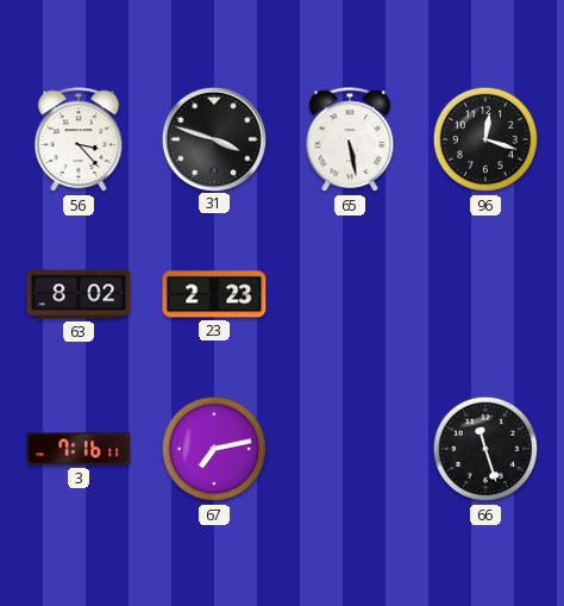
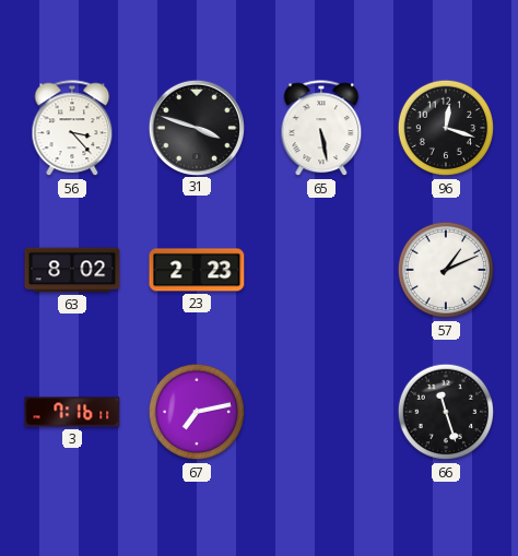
57: none -> 1:11
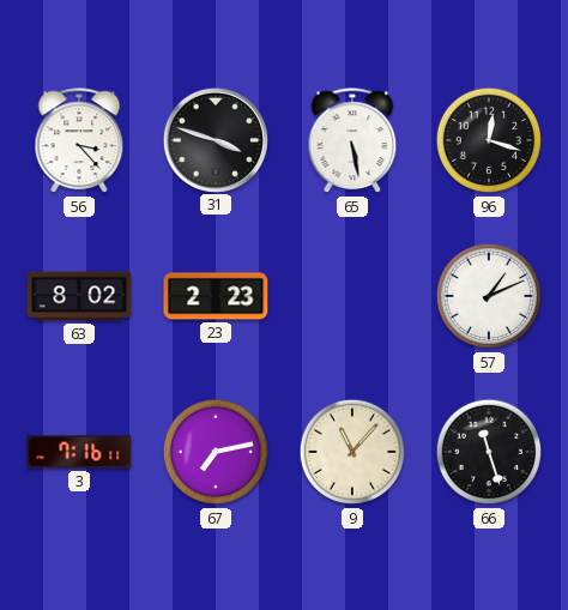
9: none -> 11:07
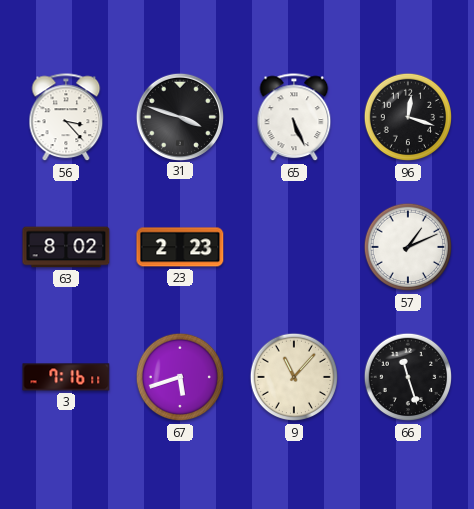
65: 5:28 -> 5:26
67: 7:13 -> 5:42
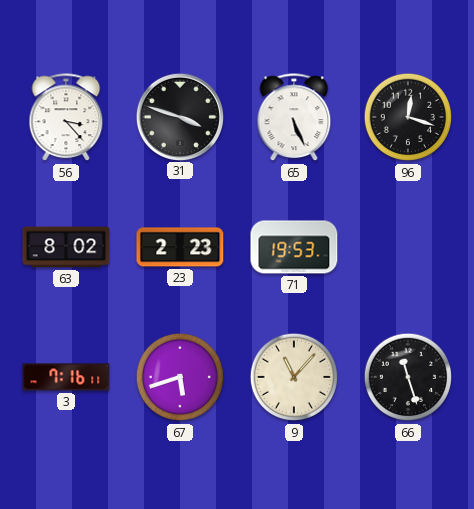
71: none -> 19:53
57: 1:11 -> none
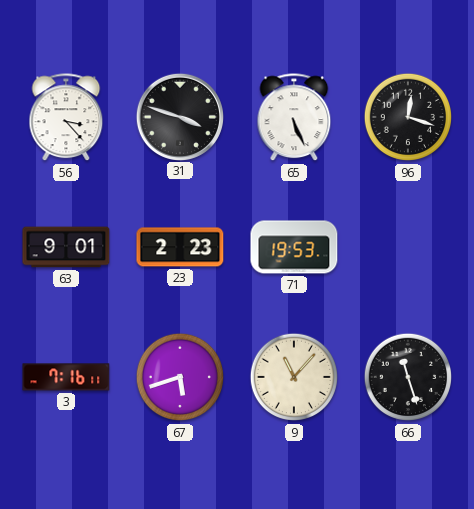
63: 8:02 -> 9:01
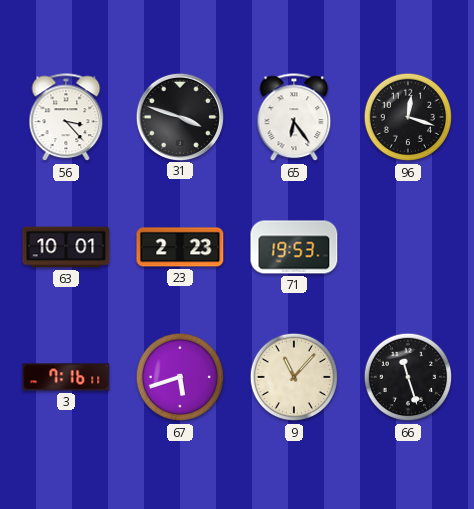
65: 5:26 -> 6:24
63: 9:01 -> 10:01
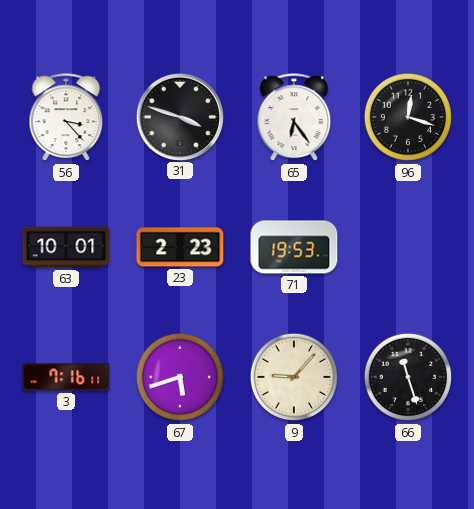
9: 11:07 -> 9:07
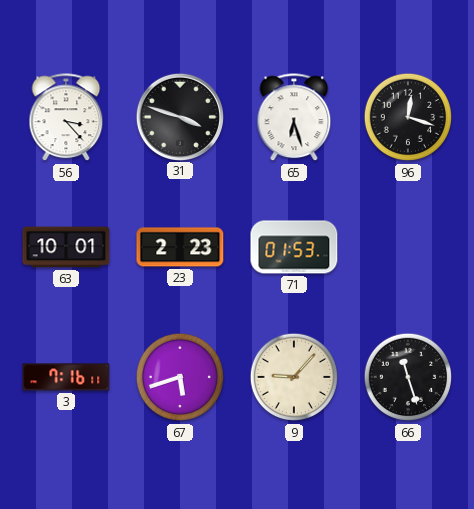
65: 6:24 -> 6:27
71: 19:53 -> 01:53
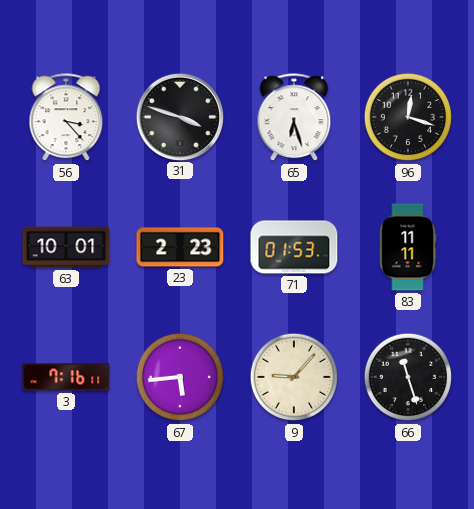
83: none -> 11:11
67: 5:42 -> 5:44
